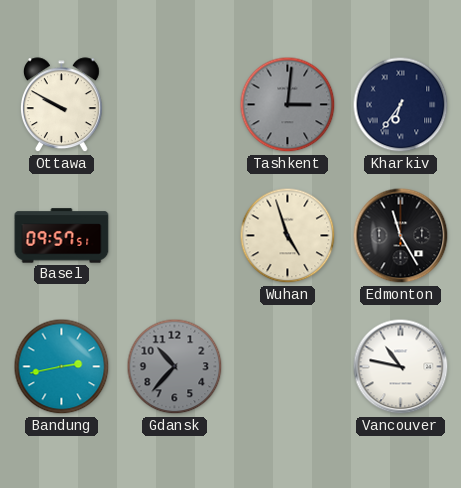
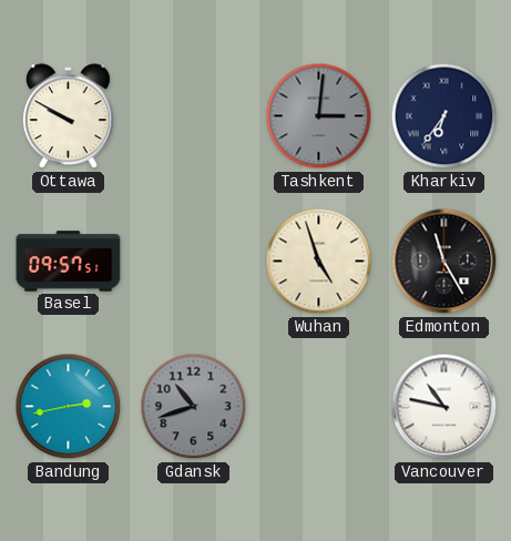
Gdansk: 10:37 -> 10:42
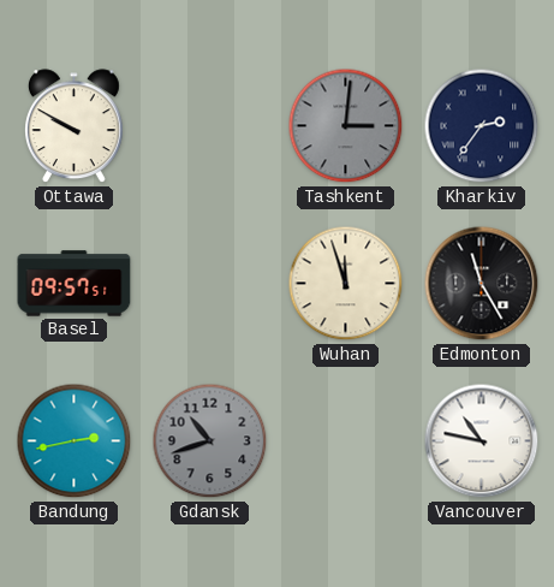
Kharkiv: 6:36 -> 2:36
Wuhan: 4:57 -> 11:57
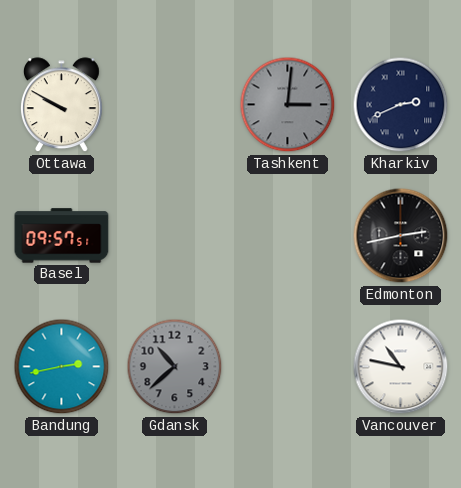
Kharkiv: 2:36 -> 2:41
Wuhan: 11:57 -> none
Edmonton: 11:25 -> 2:43
Gdansk: 10:42 -> 10:38
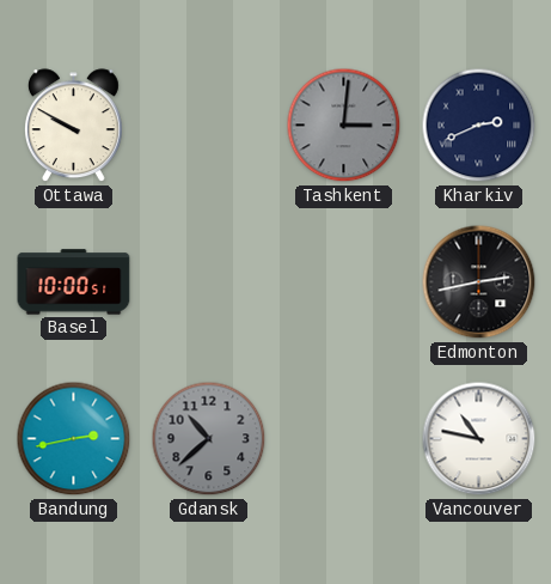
Basel: 09:57 -> 10:00
